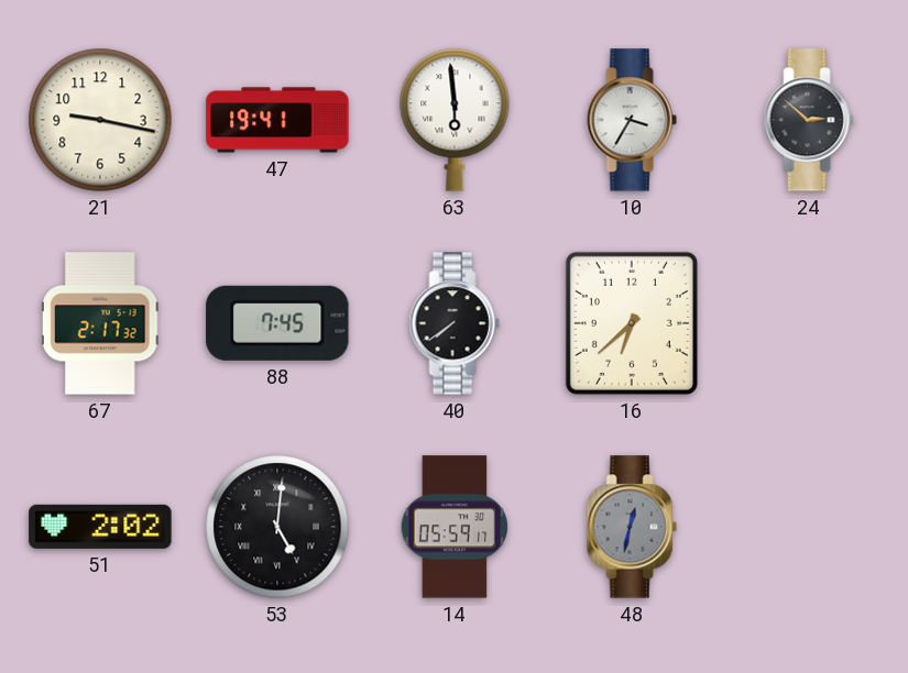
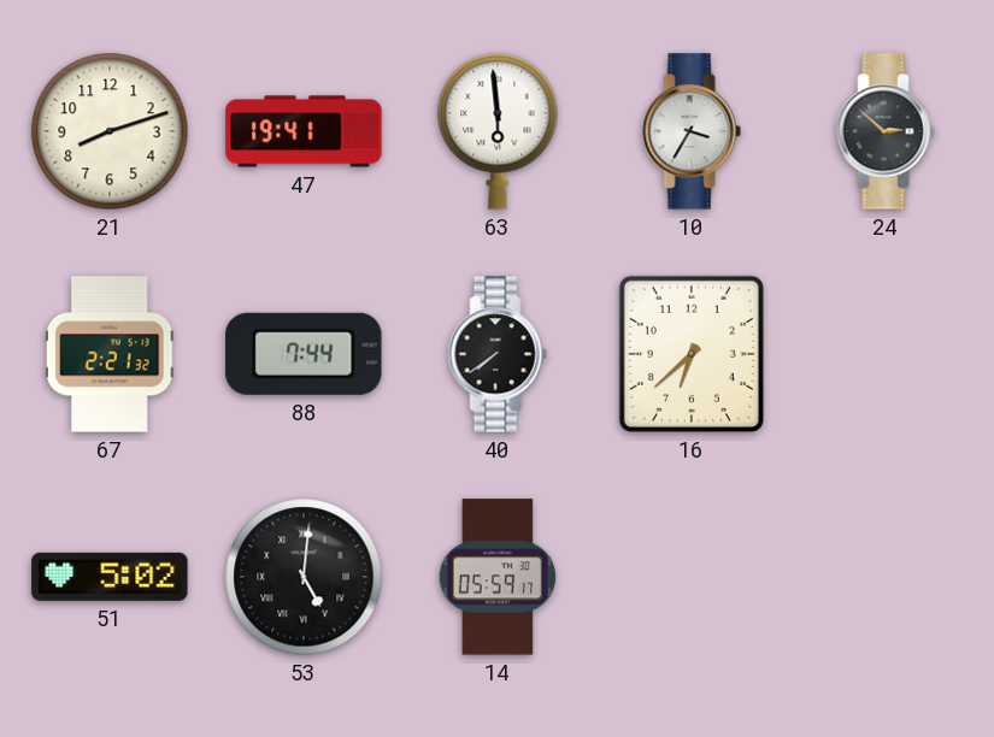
21: 9:17 -> 8:12
67: 2:17 -> 2:21
88: 7:45 -> 7:44
51: 2:02 -> 5:02
48: 12:32 -> none
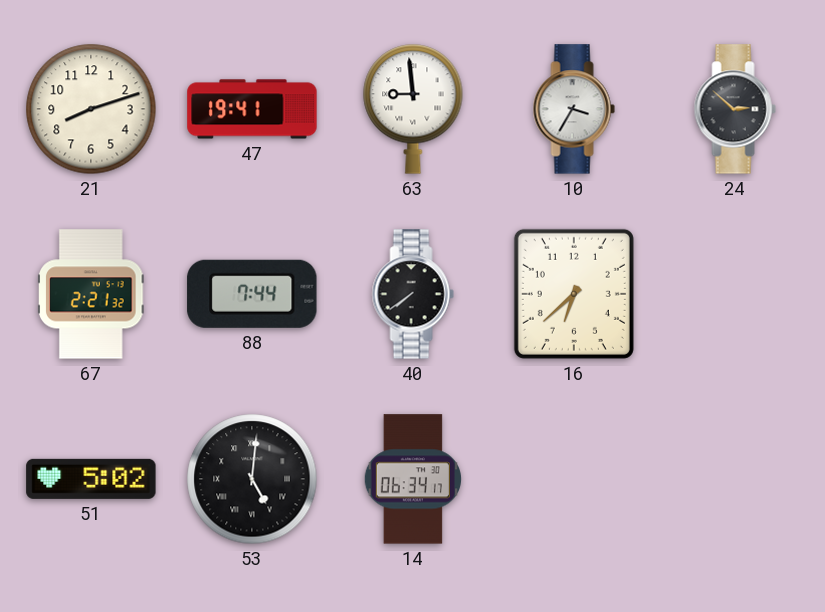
63: 5:59 -> 8:59
14: 05:59 -> 06:34
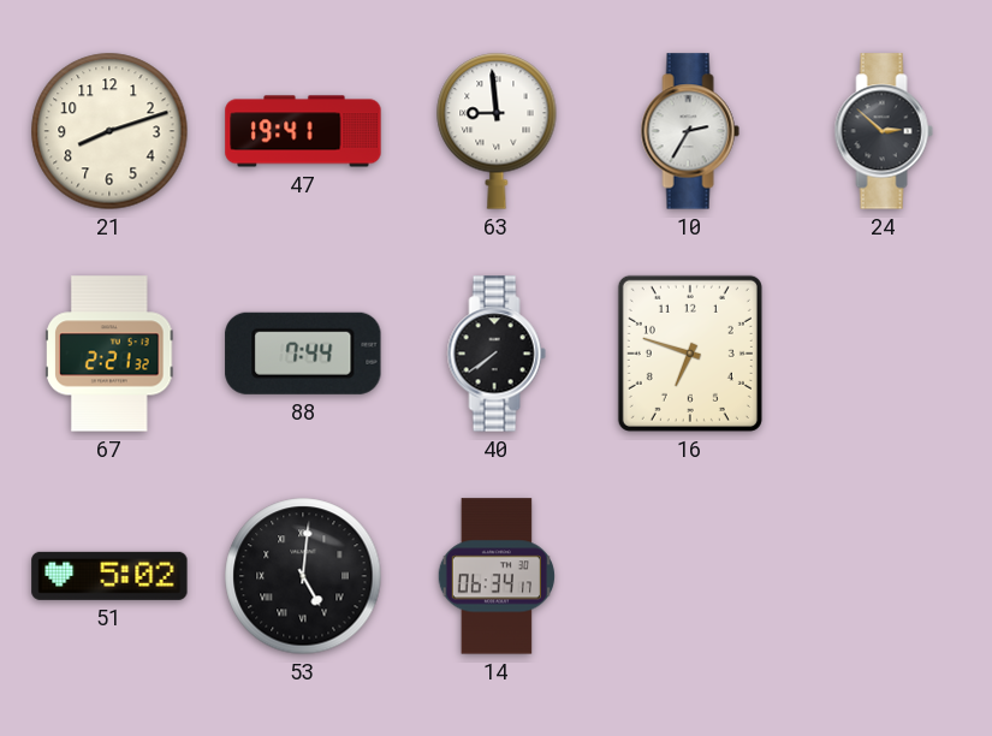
10: 3:35 -> 2:35
16: 6:38 -> 6:48
